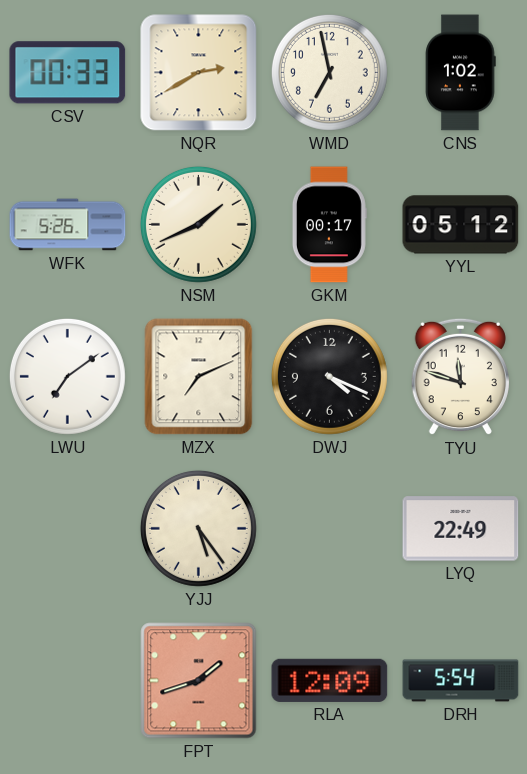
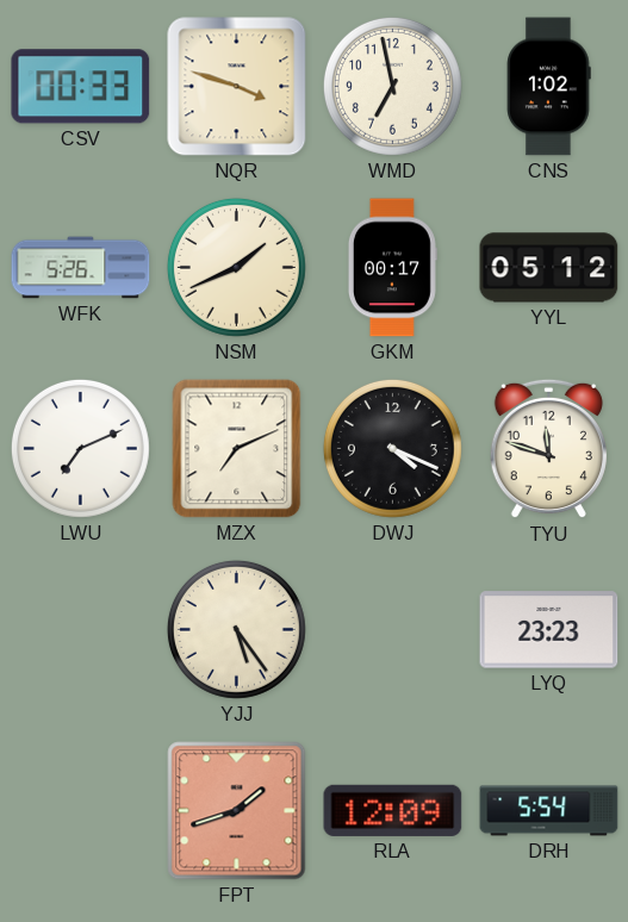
NQR: 2:40 -> 3:48
LWU: 7:09 -> 7:11
LYQ: 22:49 -> 23:23
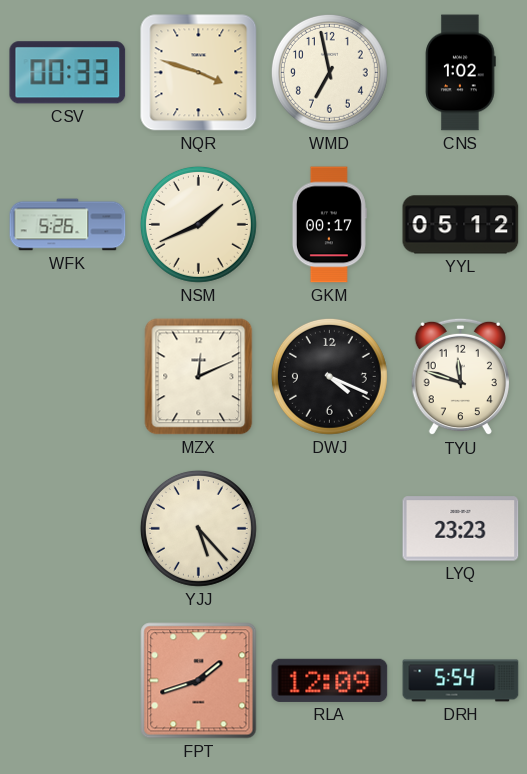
LWU: 7:11 -> none
MZX: 7:11 -> 12:11
YJJ: 5:24 -> 5:23
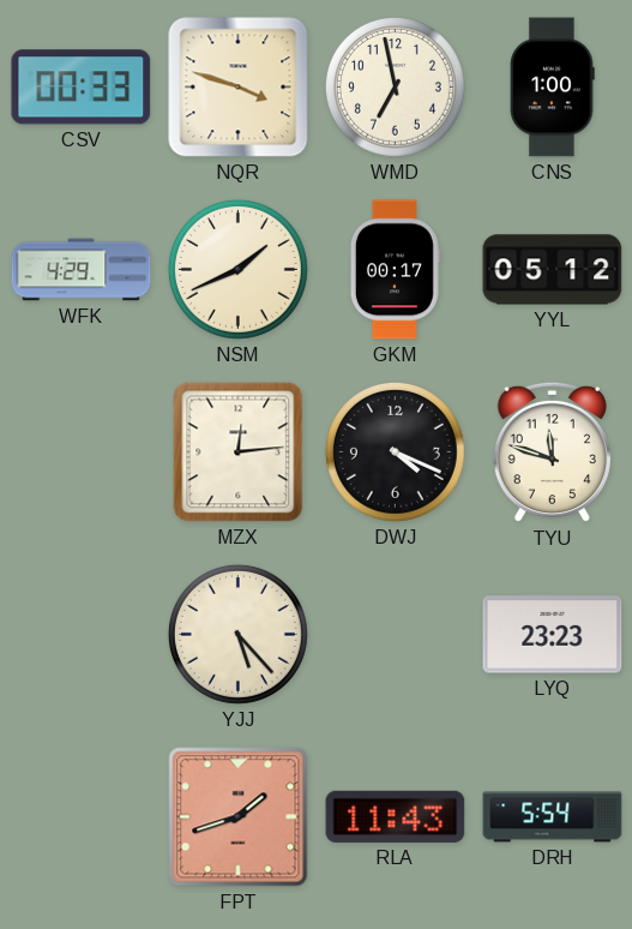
CNS: 1:02 -> 1:00
WFK: 5:26 -> 4:29
MZX: 12:11 -> 12:14
RLA: 12:09 -> 11:43
